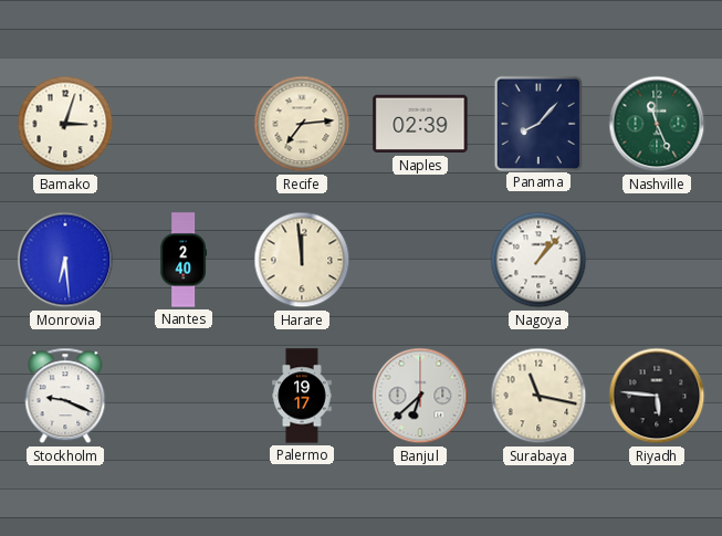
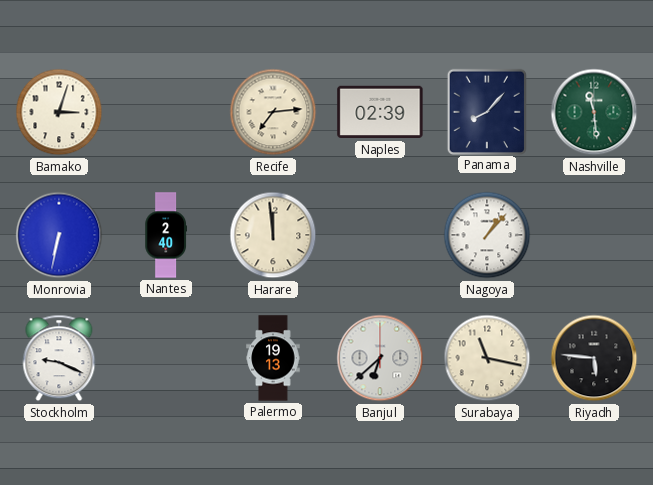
Nashville: 11:26 -> 11:29
Monrovia: 6:29 -> 6:32
Palermo: 19:17 -> 19:13
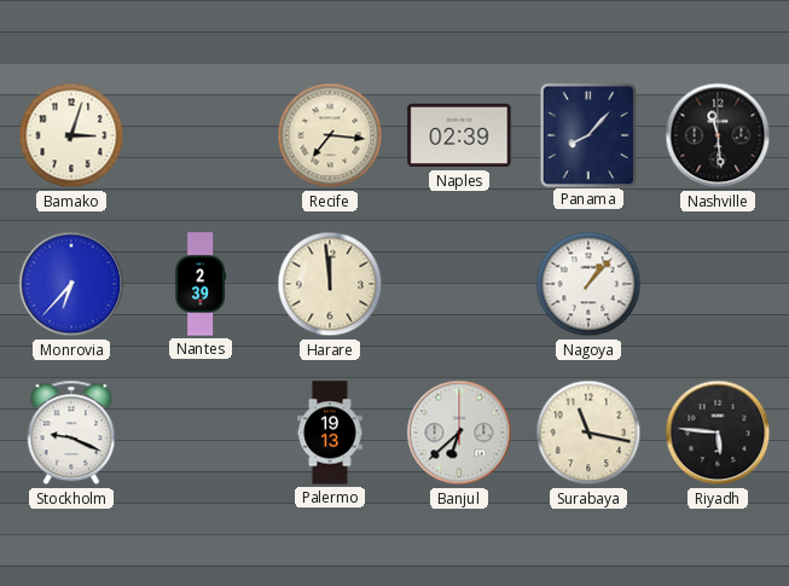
Recife: 7:14 -> 7:16
Nashville dial: green -> black
Monrovia: 6:32 -> 6:37
Nantes: 2:40 -> 2:39
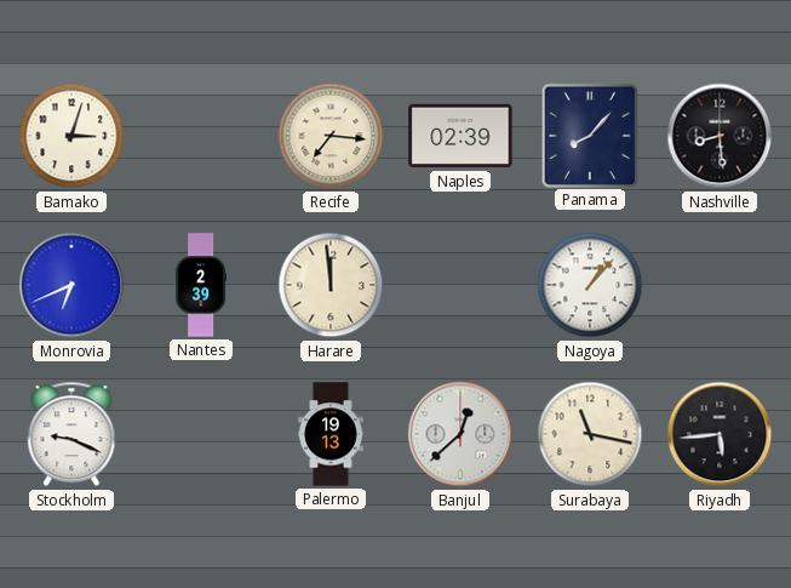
Nashville: 11:29 -> 8:29
Monrovia: 6:37 -> 6:41
Banjul: 6:38 -> 12:38
Riyadh: 5:46 -> 5:44
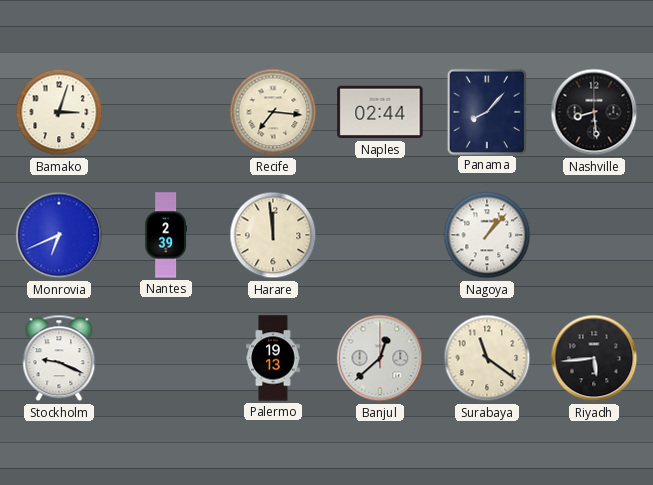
Naples: 02:39 -> 02:44
Surabaya: 11:17 -> 11:21
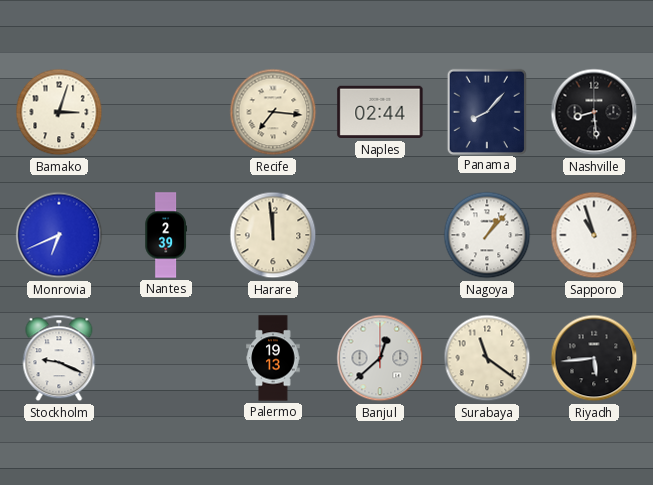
Sapporo: none -> 10:57
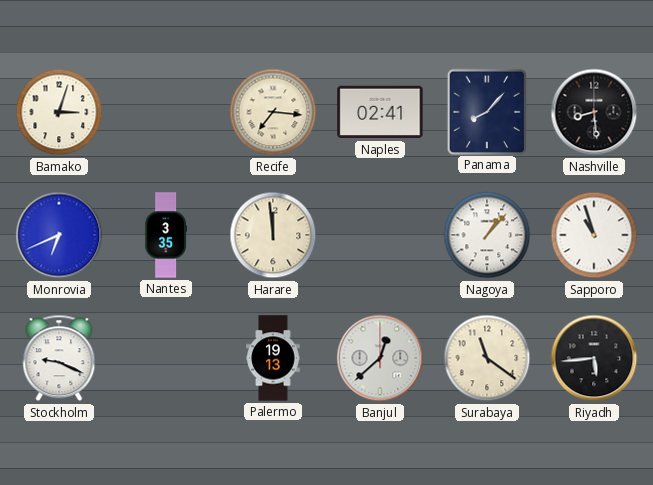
Naples: 02:44 -> 02:41
Nantes: 2:39 -> 3:35
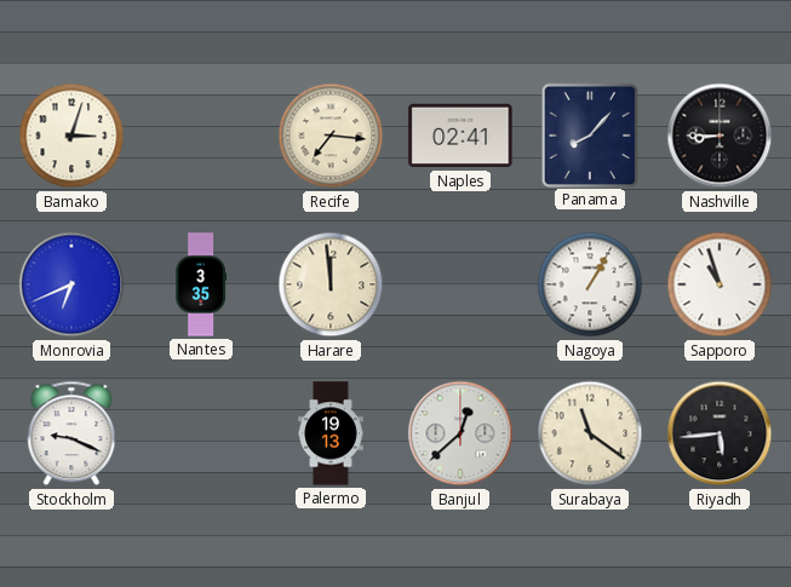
Nashville: 8:29 -> 8:45
Nagoya: 1:07 -> 1:05
